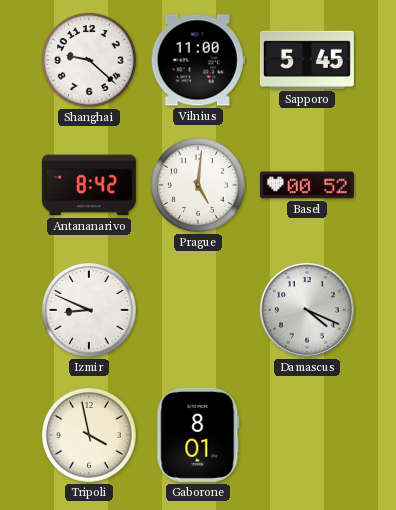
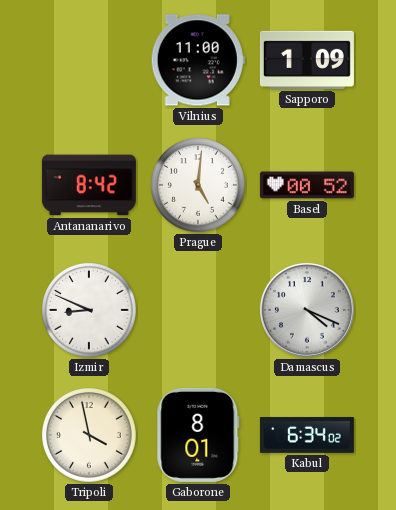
Shanghai: 9:22 -> none
Sapporo: 5:45 -> 1:09
Kabul: none -> 6:34
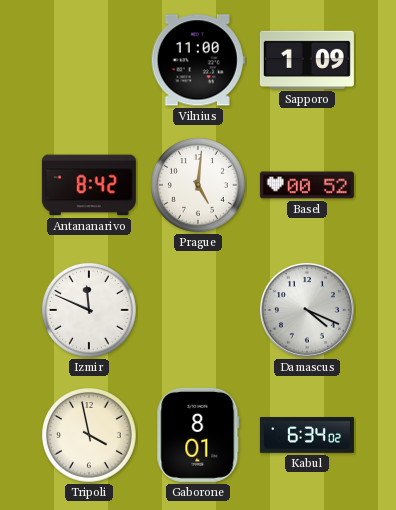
Izmir: 8:49 -> 11:49
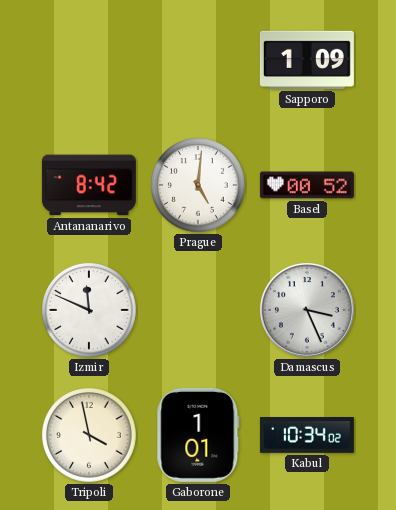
Vilnius: 11:00 -> none
Damascus: 4:19 -> 3:26
Gaborone: 8:01 -> 1:01
Kabul: 6:34 -> 10:34
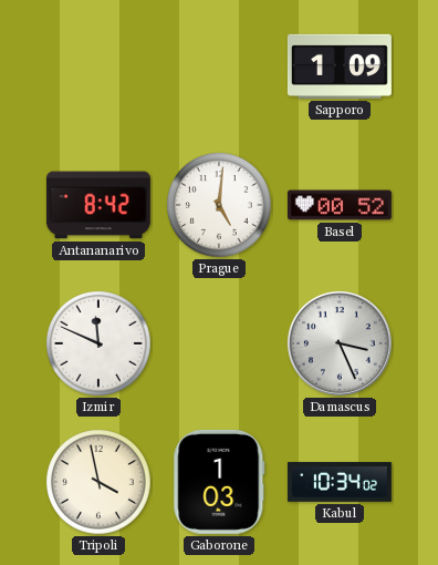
Gaborone: 1:01 -> 1:03
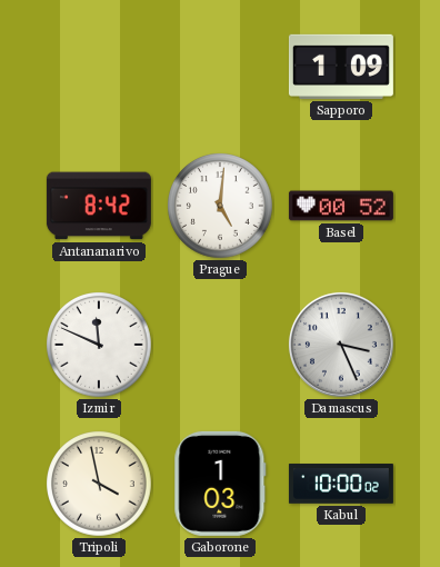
Kabul: 10:34 -> 10:00
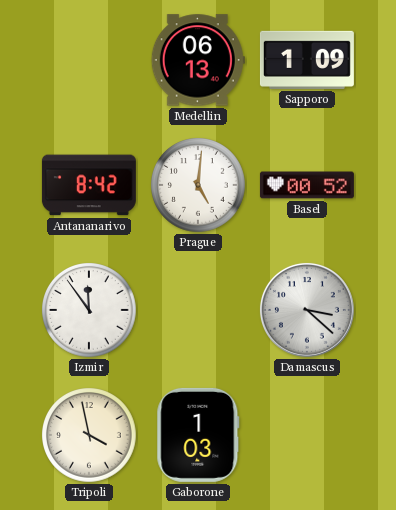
Medellin: none -> 06:13
Izmir: 11:49 -> 11:54
Damascus: 3:26 -> 3:22
Kabul: 10:00 -> none
